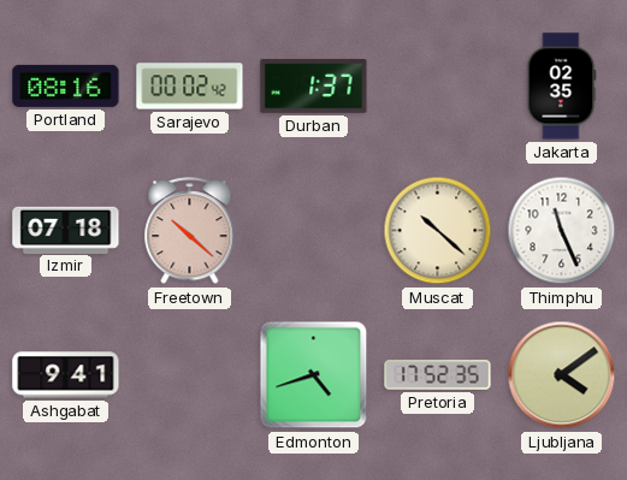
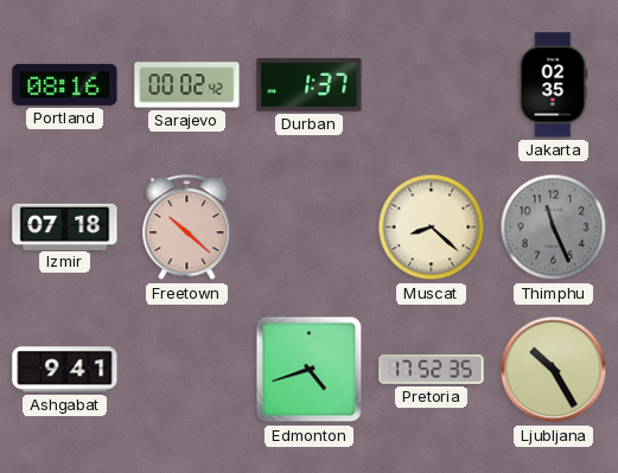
Muscat: 10:22 -> 8:22
Thimphu dial: white -> grey
Ljubljana: 4:09 -> 10:25
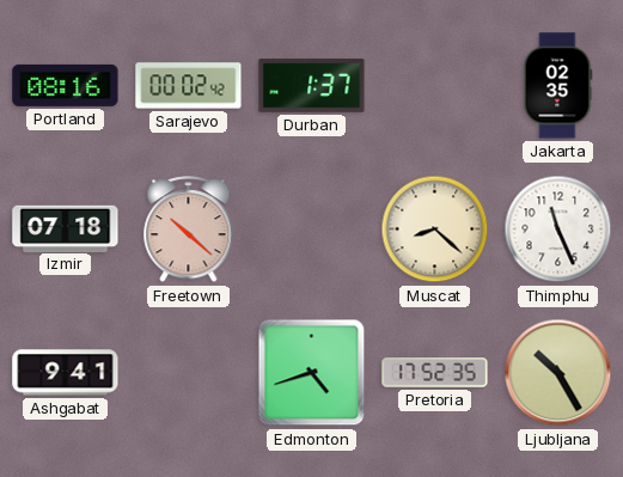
Thimphu dial: grey -> white
